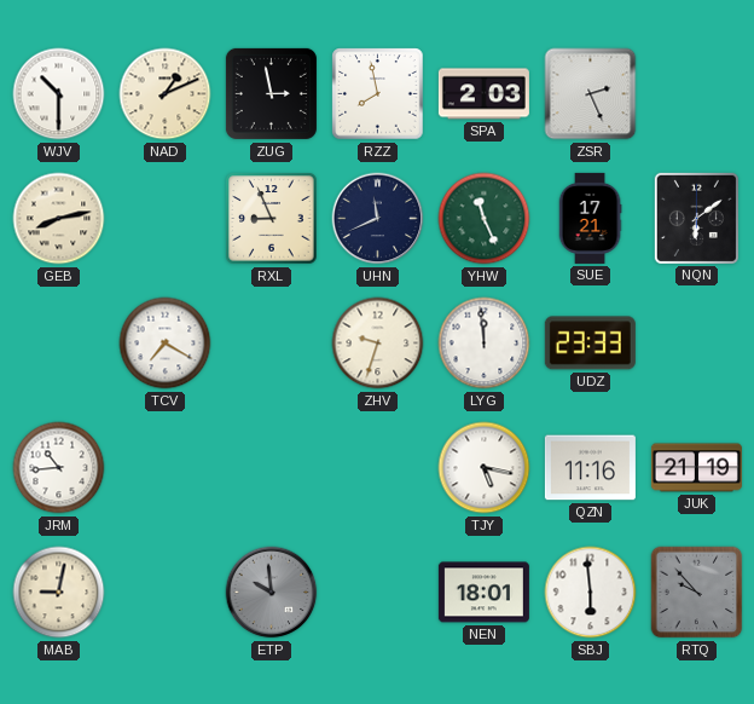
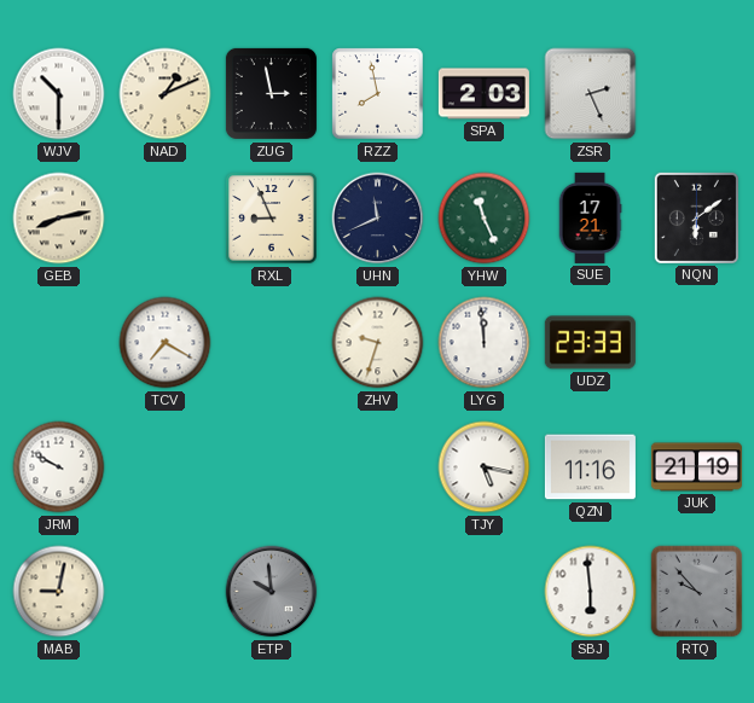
JRM: 10:44 -> 9:50
NEN: 18:01 -> none
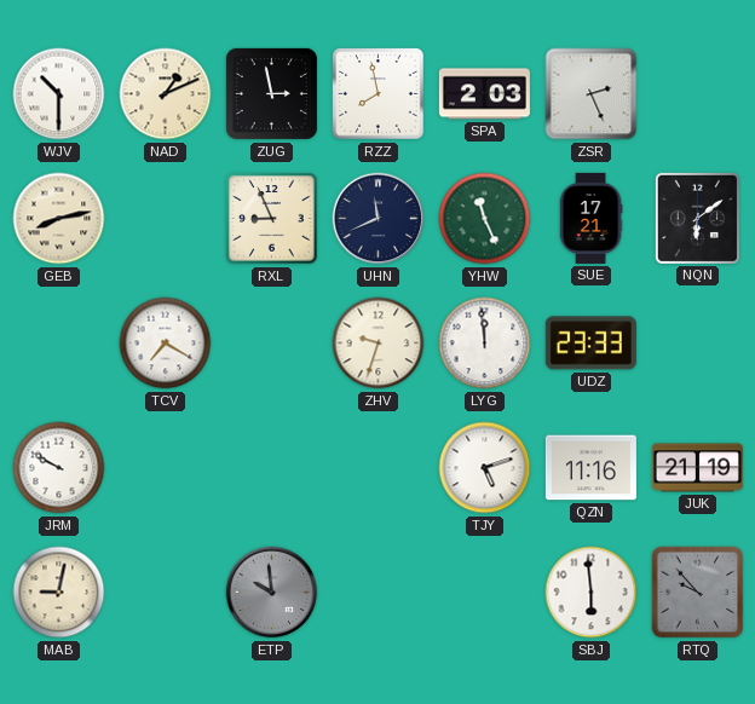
TJY: 5:17 -> 5:12
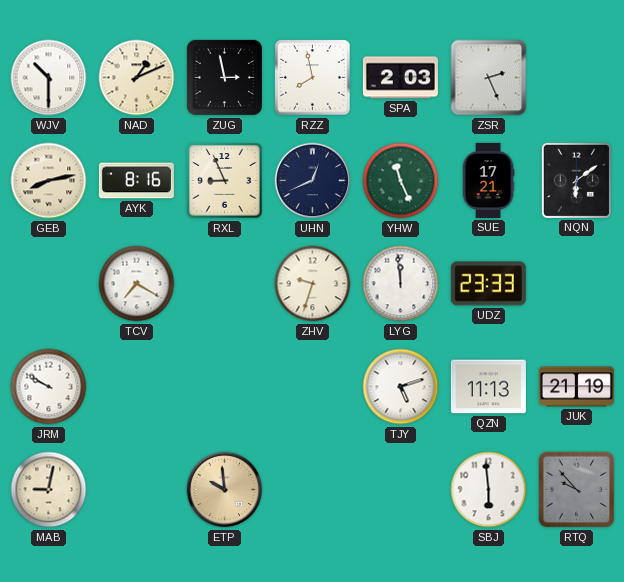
AYK: none -> 8:16
UHN: 11:41 -> 12:41
QZN: 11:16 -> 11:13
ETP dial: grey -> champagne
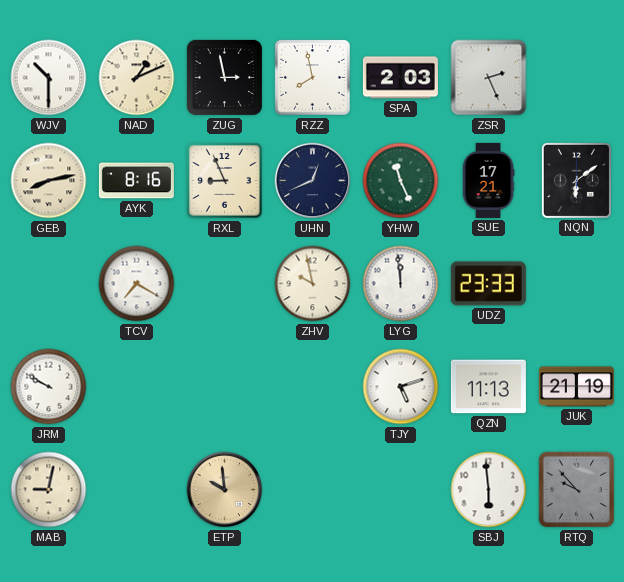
ZHV: 9:33 -> 9:58
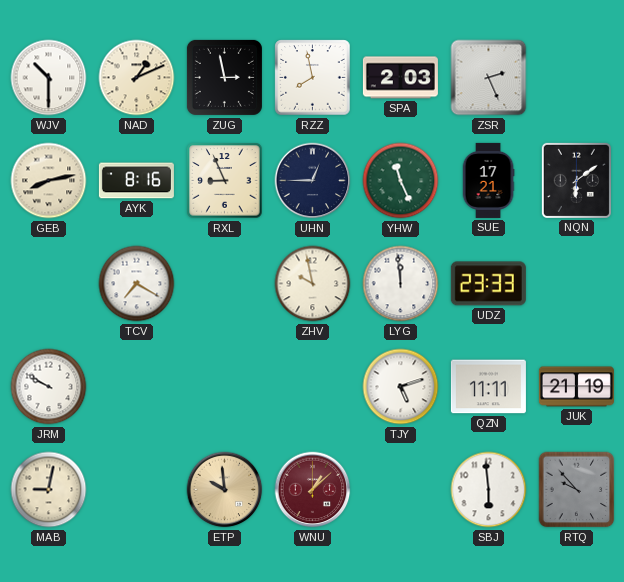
UHN: 12:41 -> 12:45
QZN: 11:13 -> 11:11
WNU: none -> 1:08
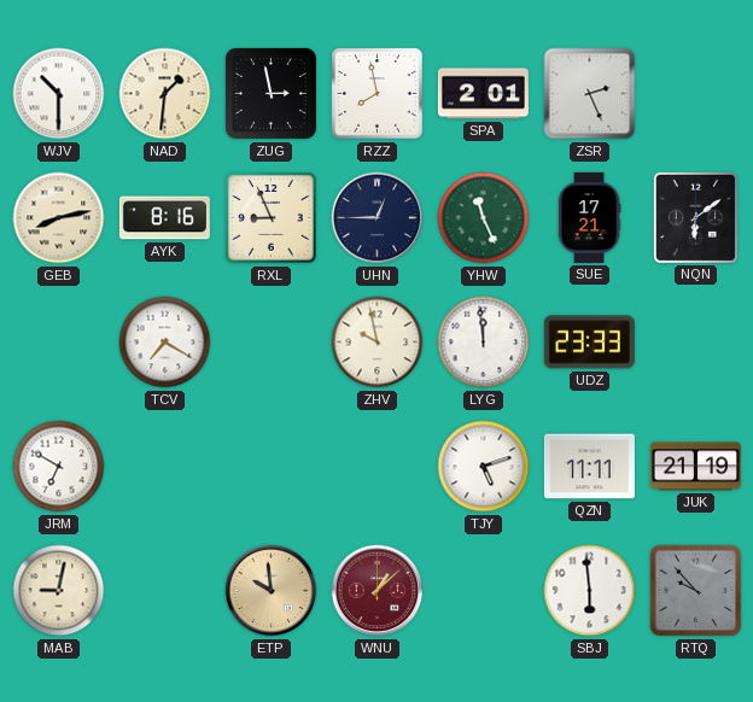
NAD: 1:11 -> 1:31
SPA: 2:03 -> 2:01
JRM: 9:50 -> 6:50
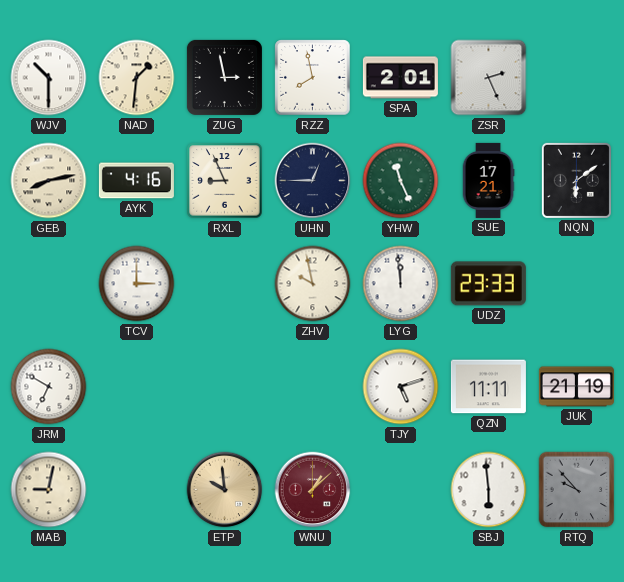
AYK: 8:16 -> 4:16
TCV: 7:20 -> 3:00
